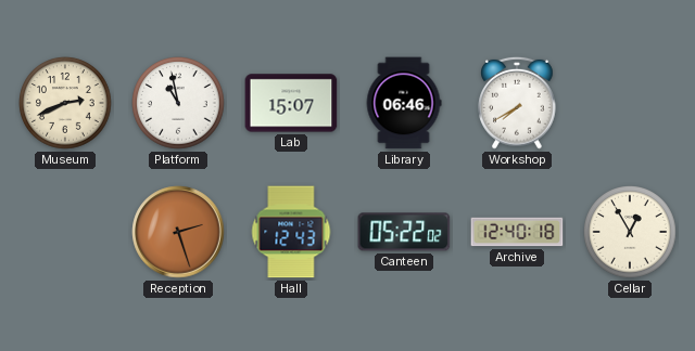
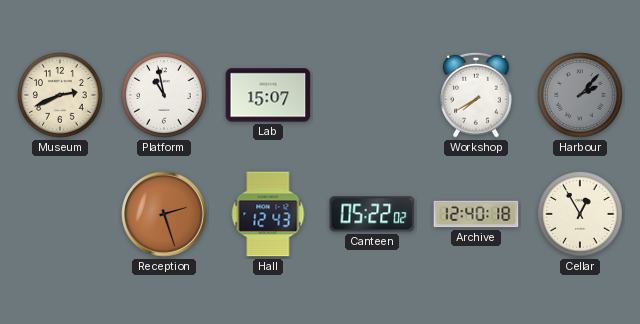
Library: 06:46 -> none
Harbour: none -> 2:07
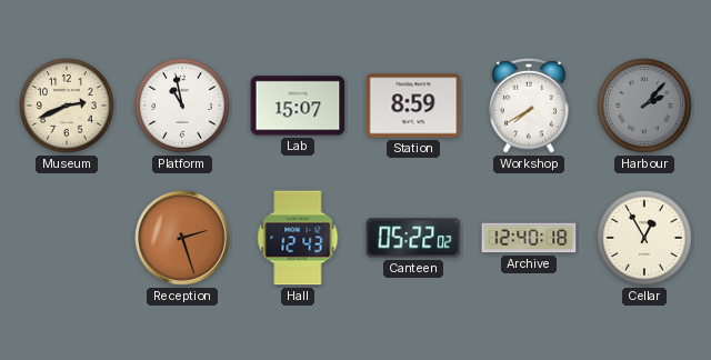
Station: none -> 8:59
